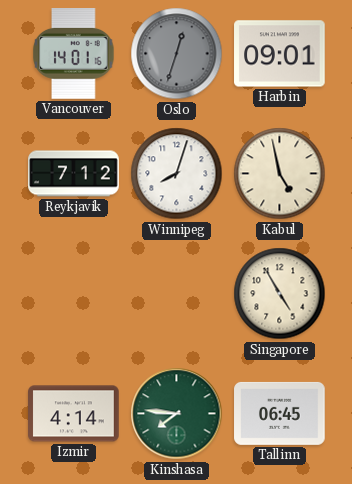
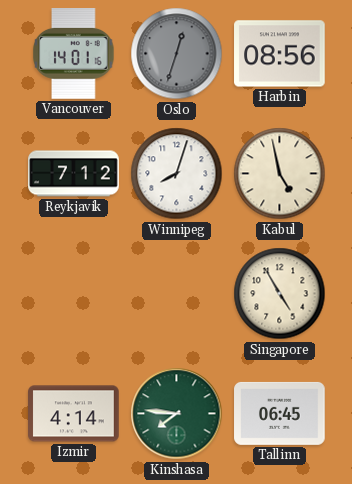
Harbin: 09:01 -> 08:56
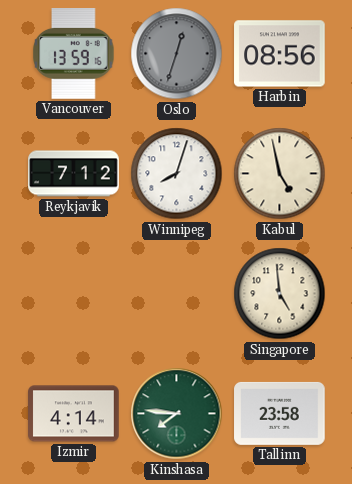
Vancouver: 14:01 -> 13:59
Singapore: 4:55 -> 4:59
Tallinn: 06:45 -> 23:58
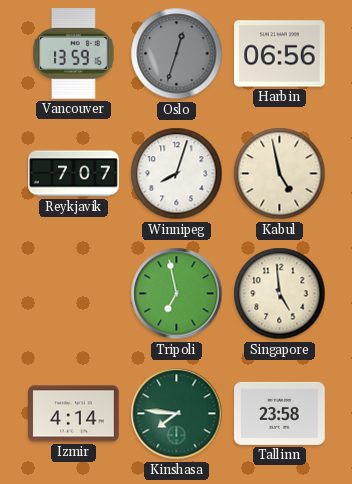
Harbin: 08:56 -> 06:56
Reykjavik: 7:12 -> 7:07
Tripoli: none -> 6:58
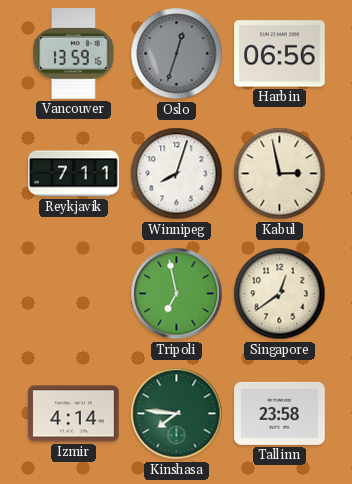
Reykjavik: 7:07 -> 7:11
Kabul: 4:58 -> 2:58
Singapore: 4:59 -> 12:39
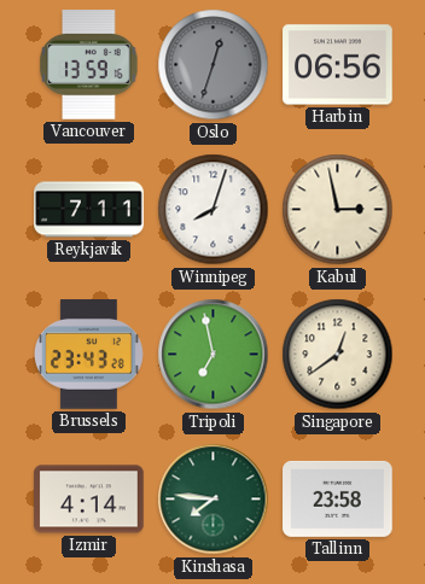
Brussels: none -> 23:43
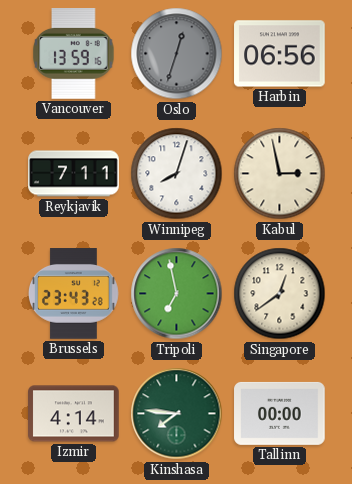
Tallinn: 23:58 -> 00:00
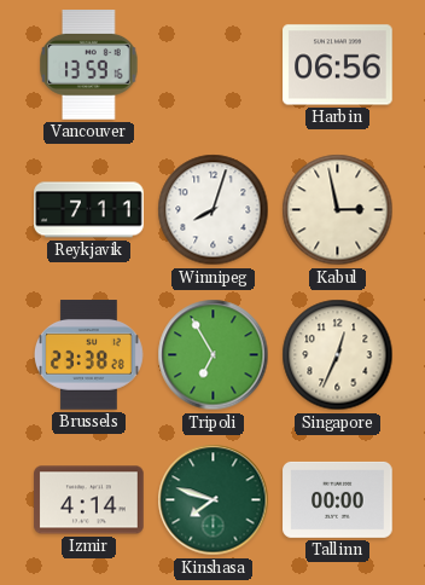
Oslo: 12:33 -> none
Brussels: 23:43 -> 23:38
Tripoli: 6:58 -> 6:55
Singapore: 12:39 -> 12:34
Kinshasa: 7:46 -> 7:48
